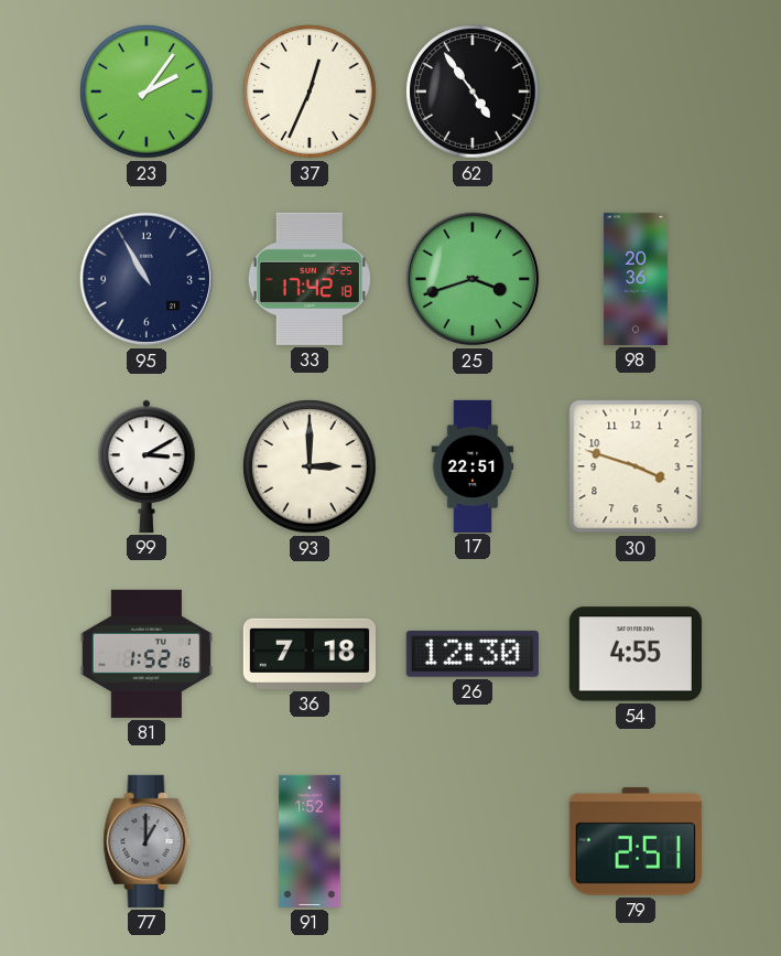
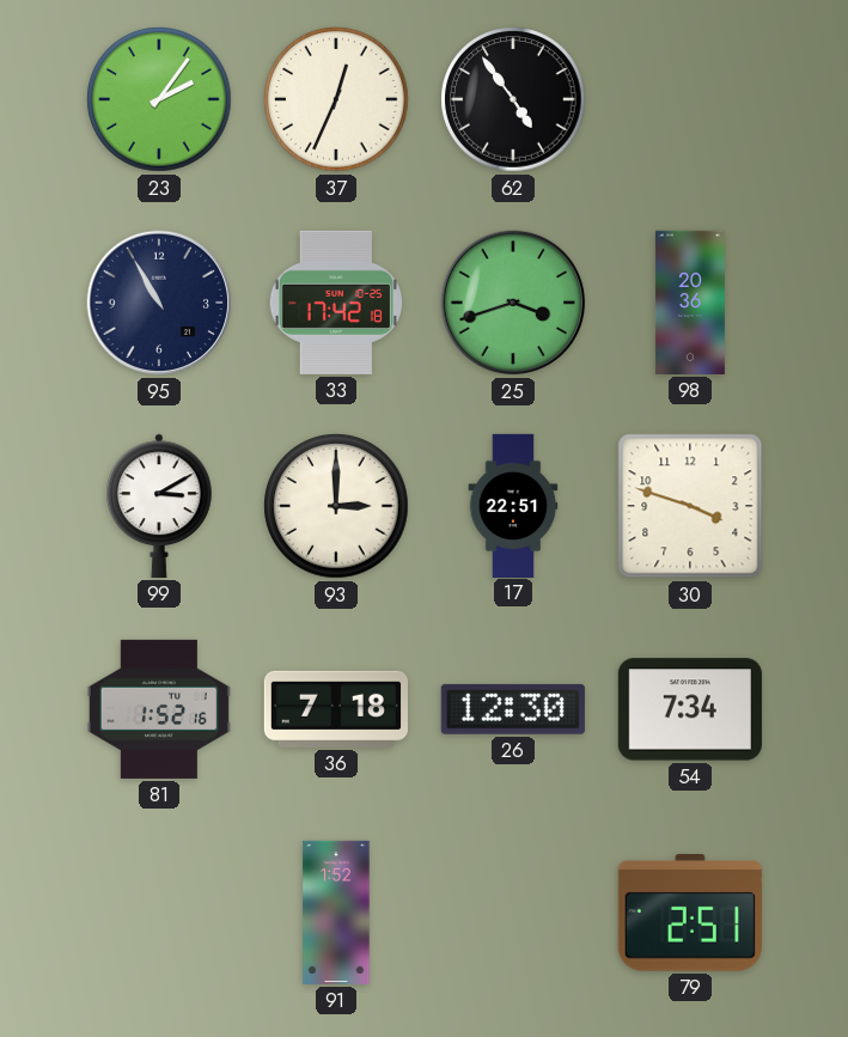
54: 4:55 -> 7:34
77: 1:00 -> none
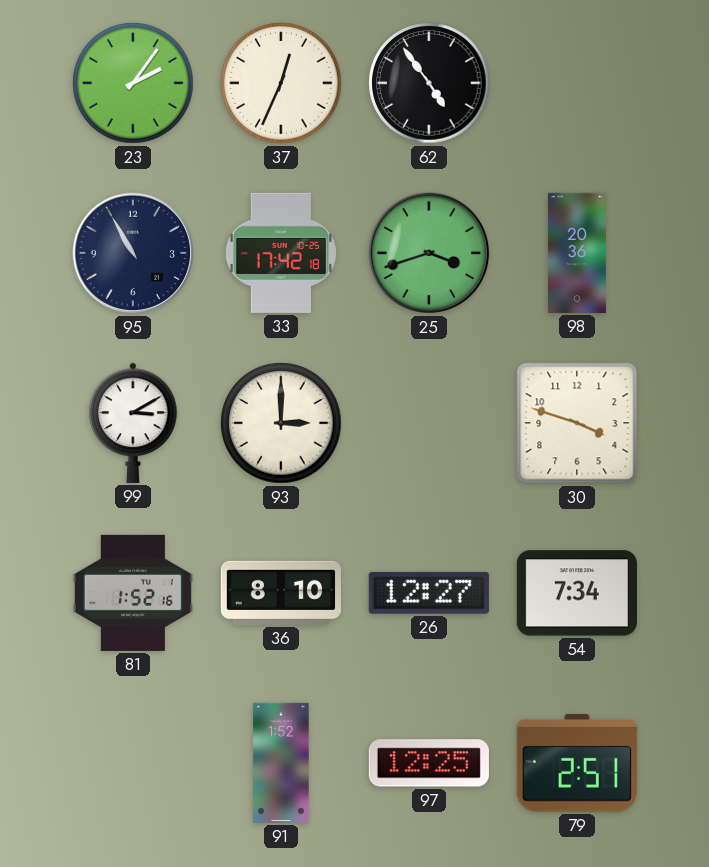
17: 22:51 -> none
36: 7:18 -> 8:10
26: 12:30 -> 12:27
97: none -> 12:25
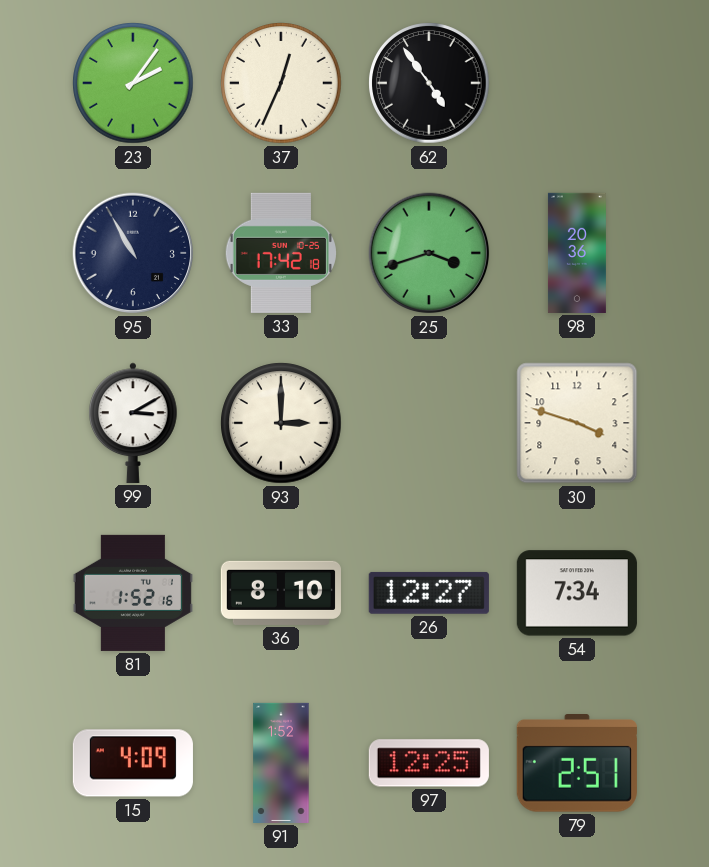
15: none -> 4:09
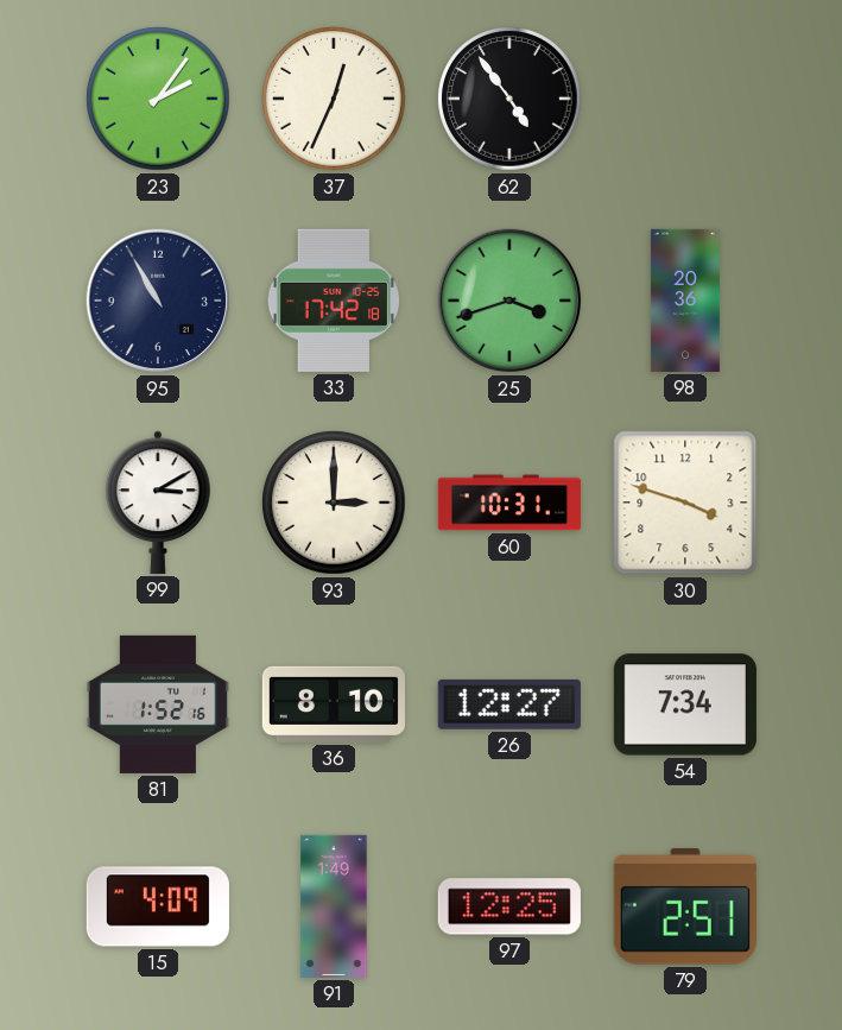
60: none -> 10:31
91: 1:52 -> 1:49
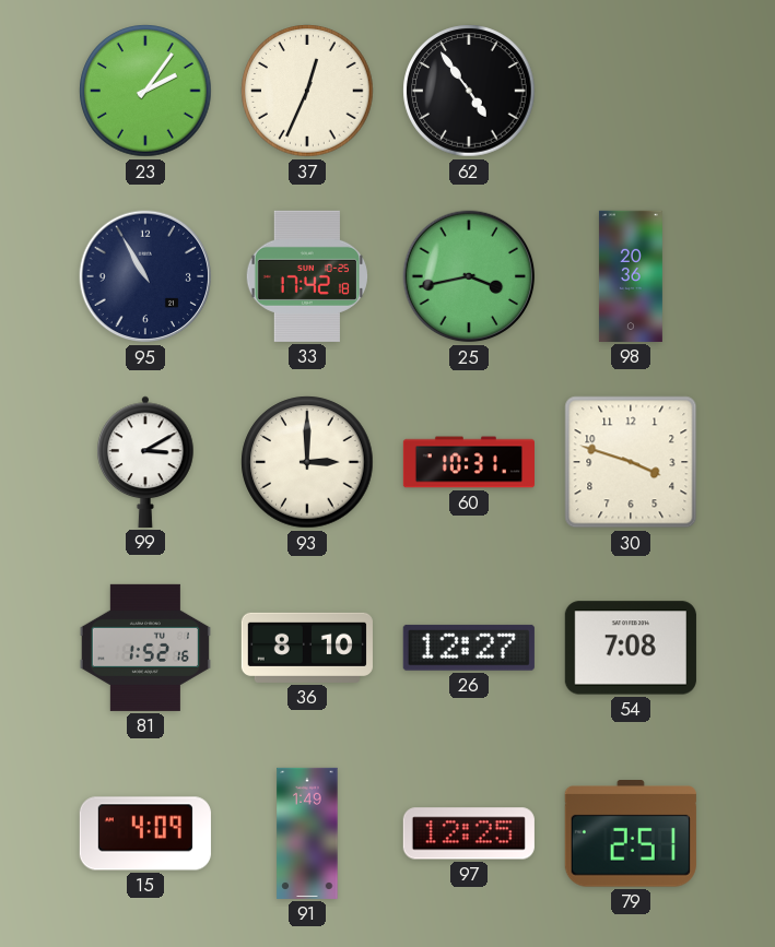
25: 3:42 -> 3:43
54: 7:34 -> 7:08
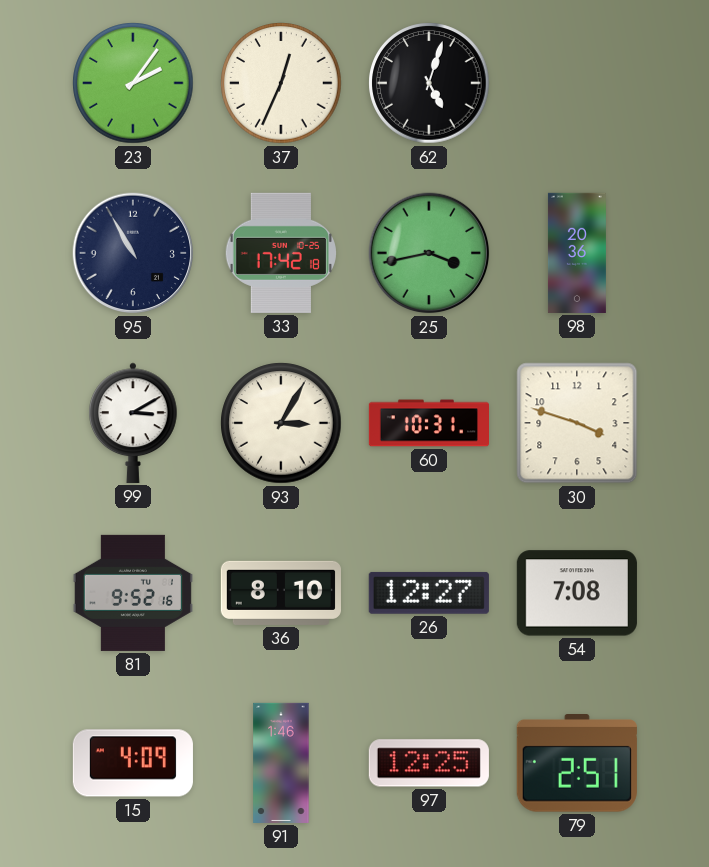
62: 4:54 -> 5:03
93: 3:00 -> 3:05
81: 1:52 -> 9:52
91: 1:49 -> 1:46
